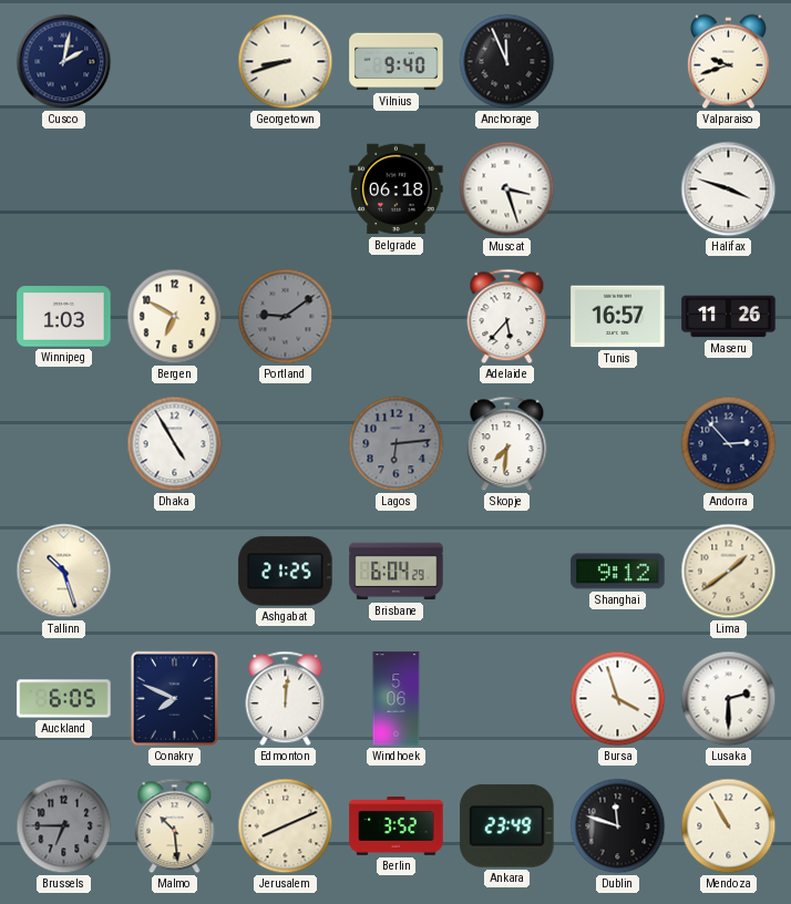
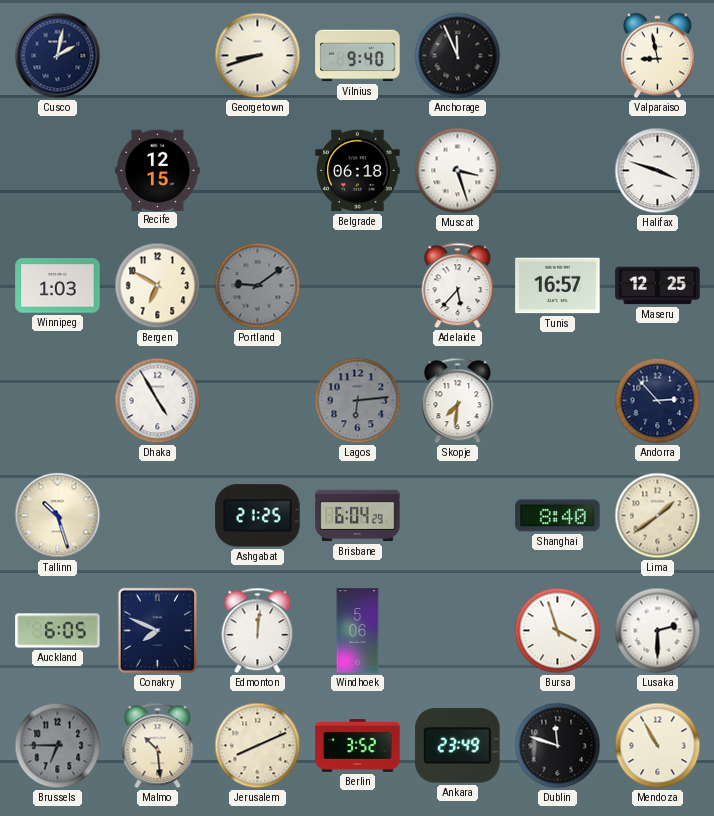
Valparaiso: 9:42 -> 8:58
Recife: none -> 12:15
Maseru: 11:26 -> 12:25
Shanghai: 9:12 -> 8:40
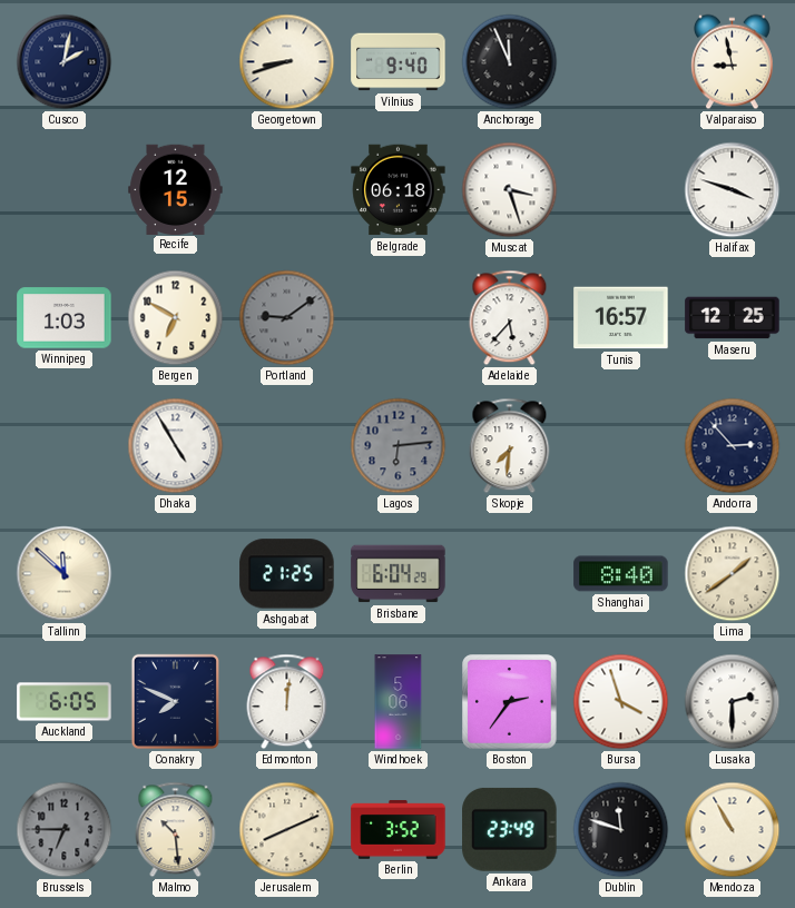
Tallinn: 10:27 -> 11:52
Boston: none -> 2:36
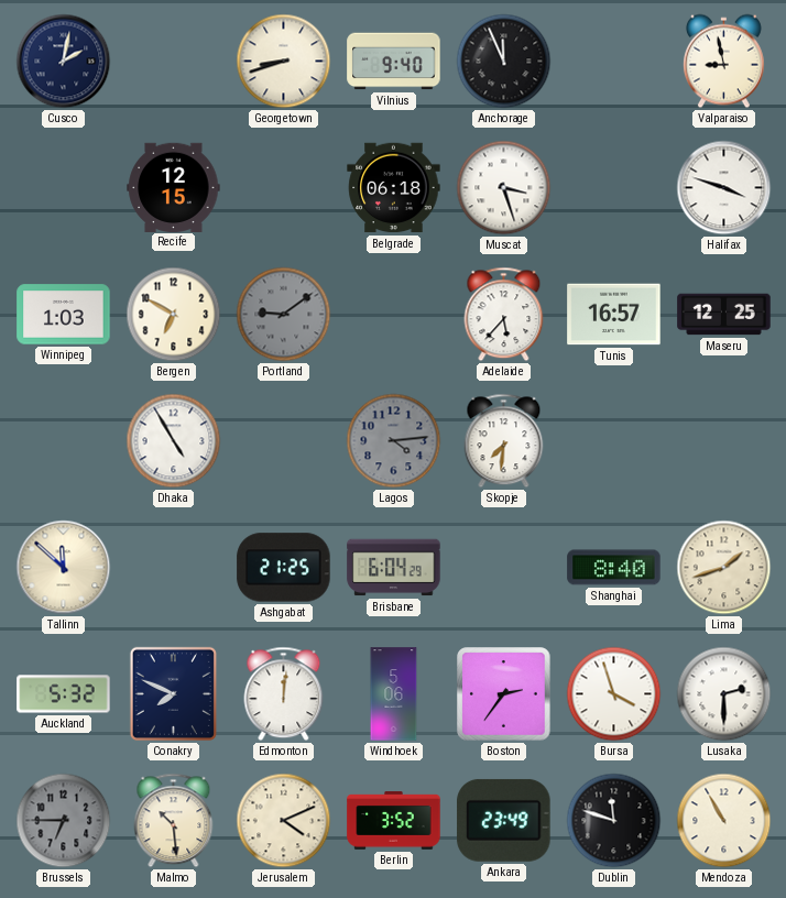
Lagos: 6:14 -> 4:14
Andorra: 2:53 -> none
Lima: 1:39 -> 1:42
Auckland: 6:05 -> 5:32
Jerusalem: 8:11 -> 4:11
